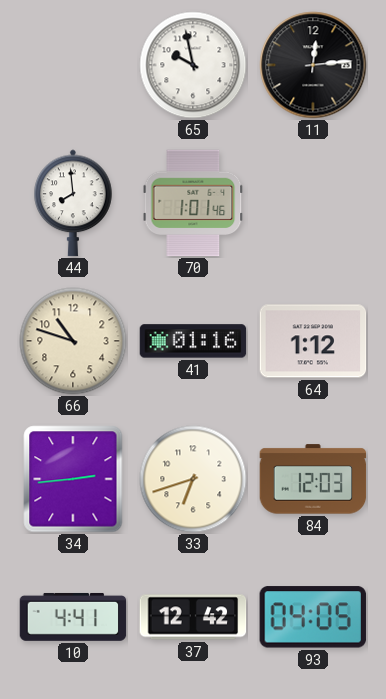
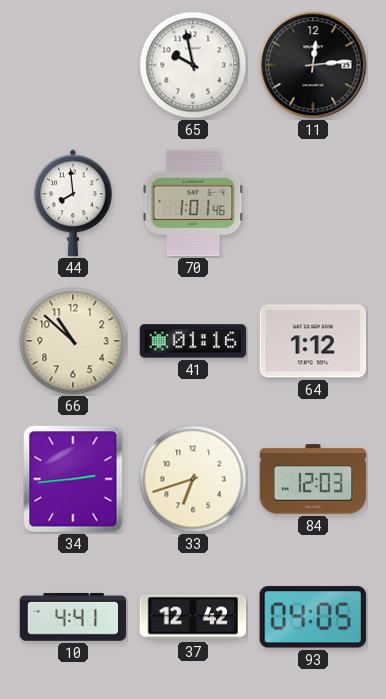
66: 10:48 -> 10:52
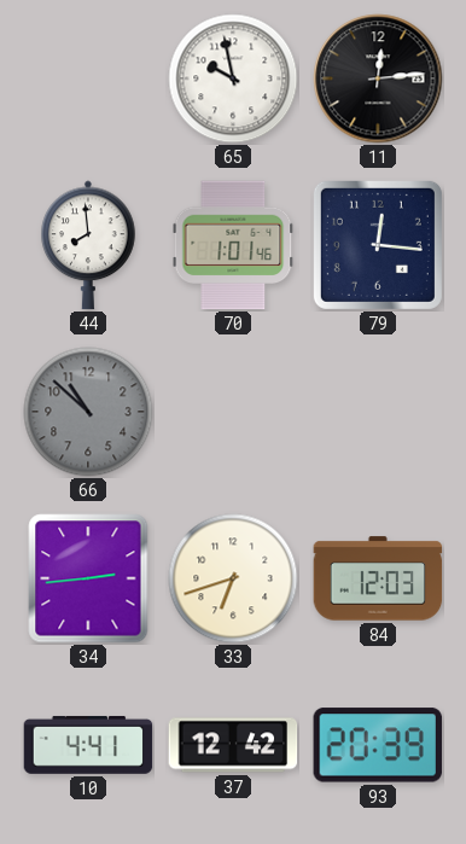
79: none -> 12:16
66 dial: cream -> grey
41: 01:16 -> none
64: 1:12 -> none
93: 04:05 -> 20:39
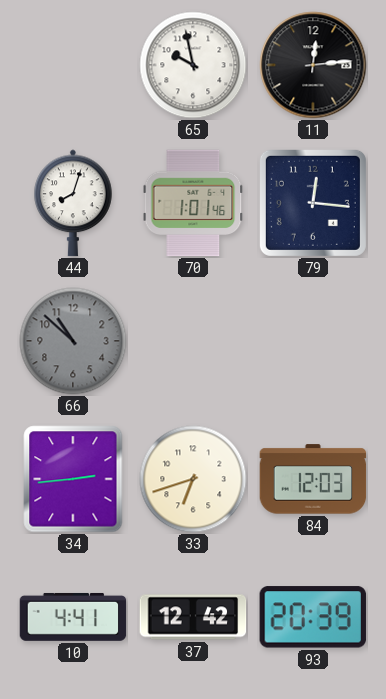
44: 7:59 -> 8:03
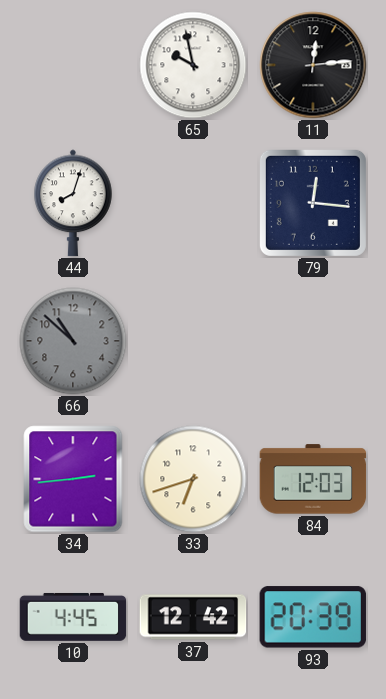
70: 1:01 -> none
10: 4:41 -> 4:45
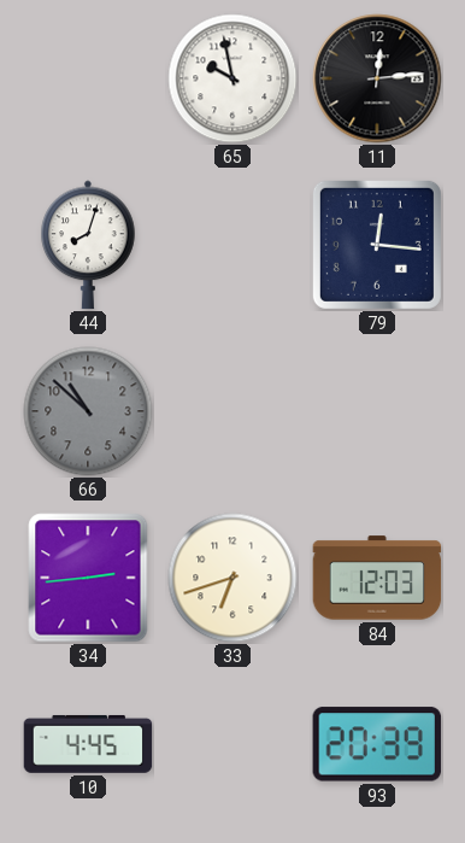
37: 12:42 -> none
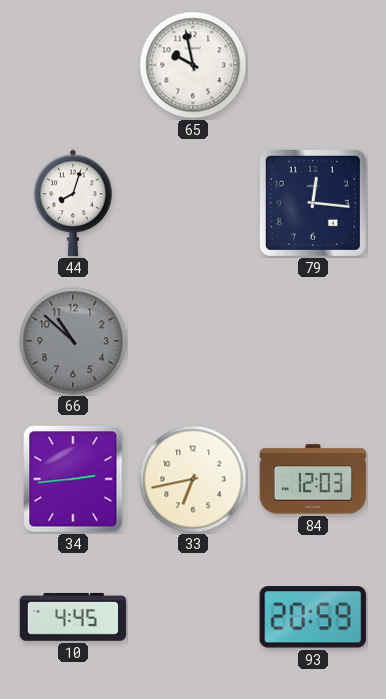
11: 12:14 -> none
33: 6:42 -> 6:43
93: 20:39 -> 20:59
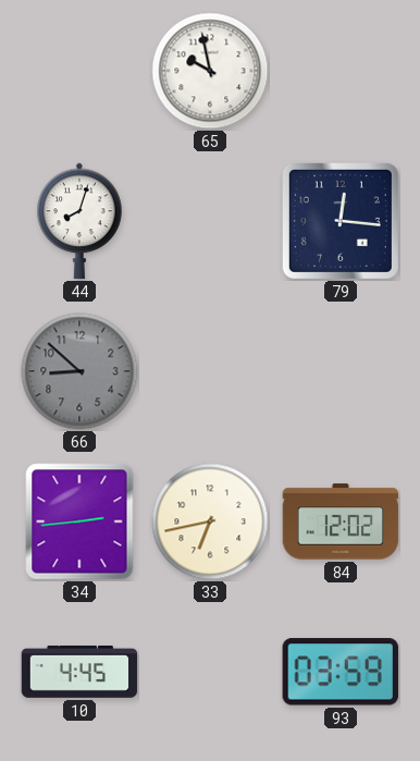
66: 10:52 -> 8:52
84: 12:03 -> 12:02
93: 20:59 -> 03:59
